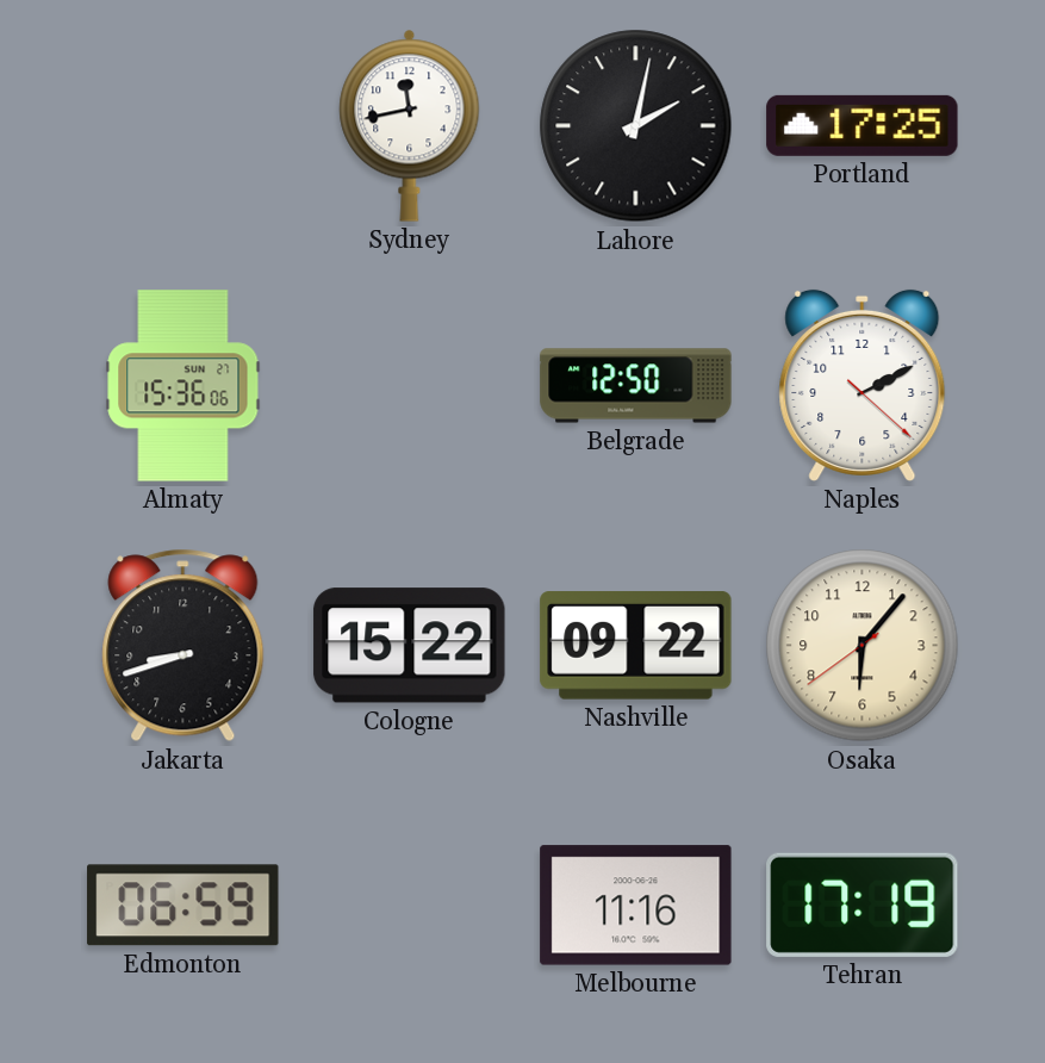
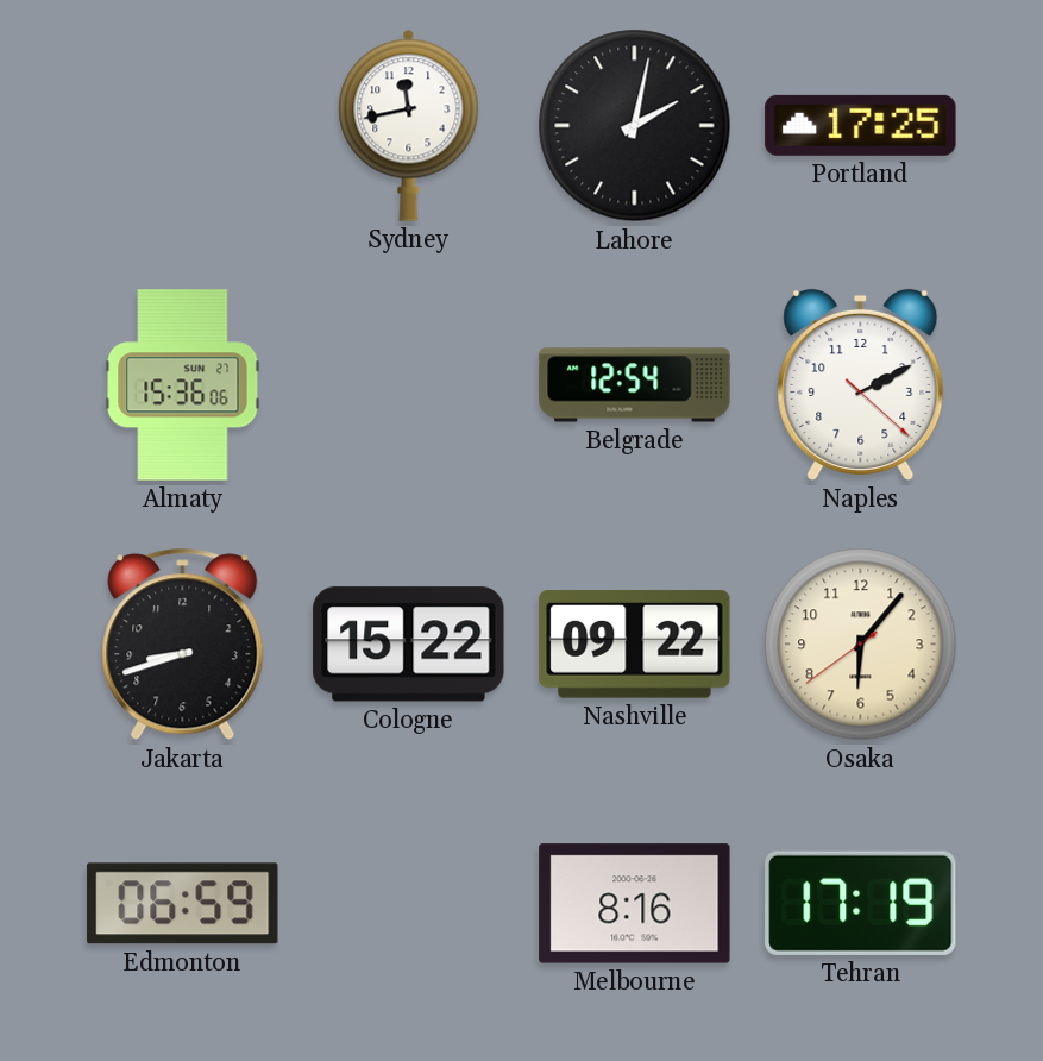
Belgrade: 12:50 -> 12:54
Melbourne: 11:16 -> 8:16
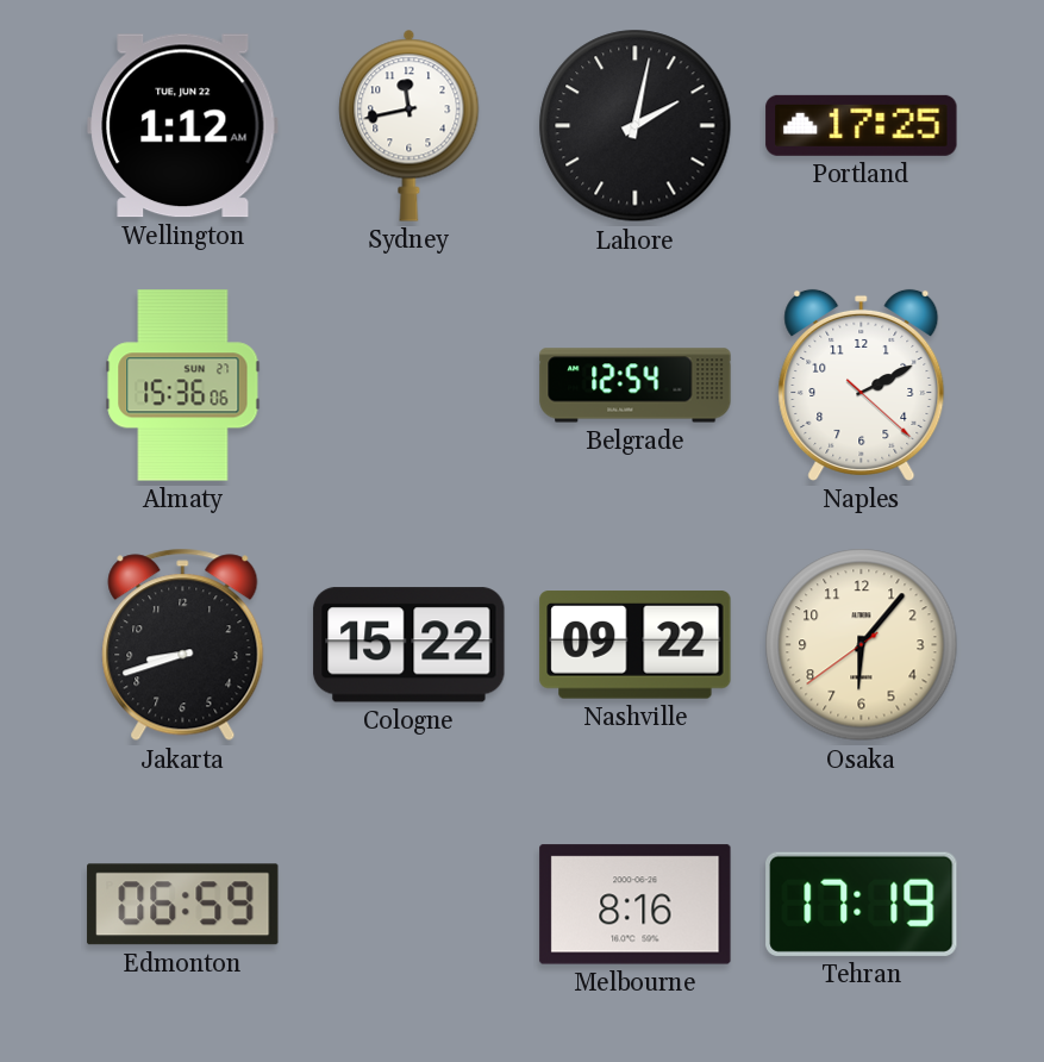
Wellington: none -> 1:12
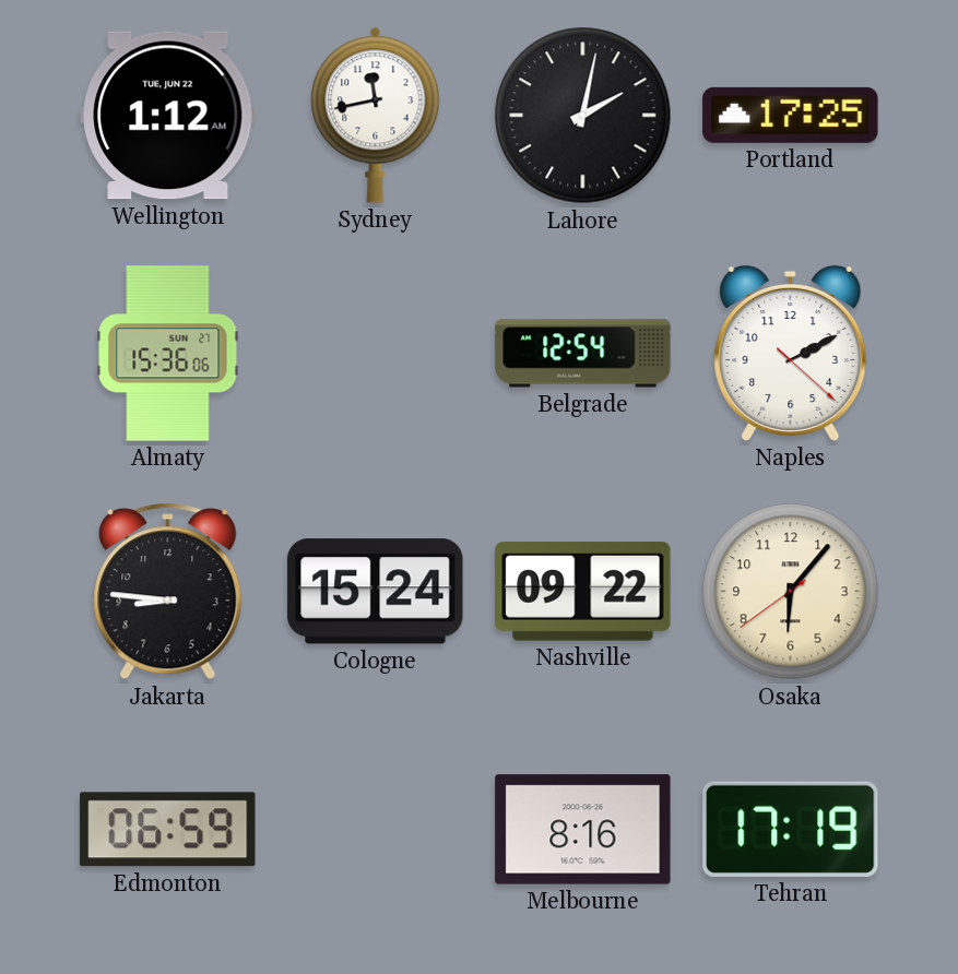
Jakarta: 8:42 -> 8:46
Cologne: 15:22 -> 15:24
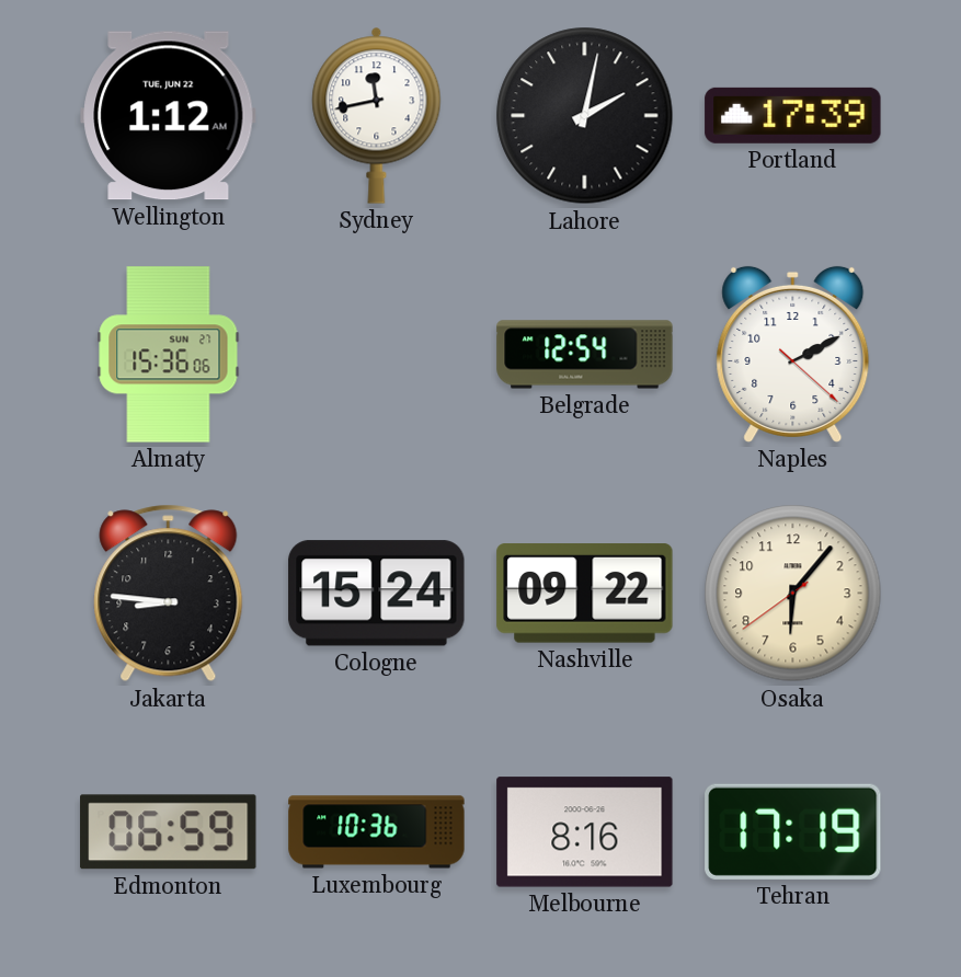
Portland: 17:25 -> 17:39
Luxembourg: none -> 10:36
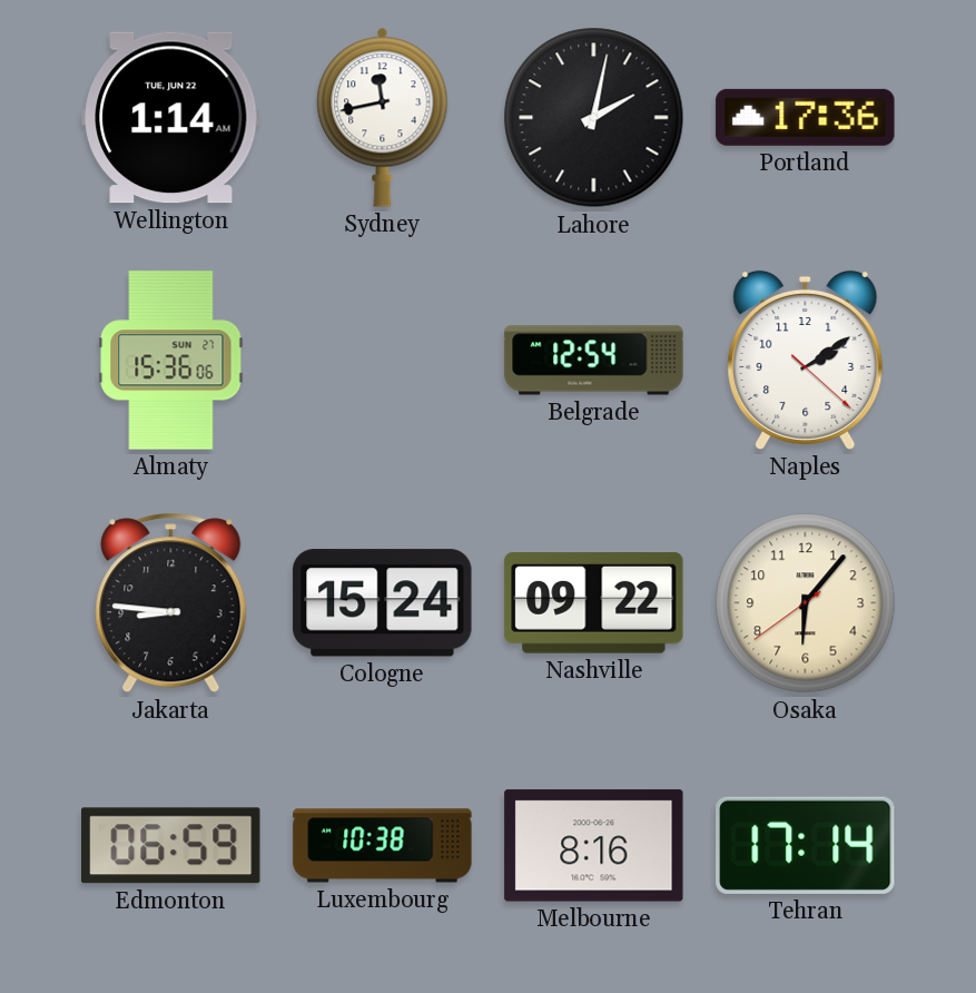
Wellington: 1:12 -> 1:14
Portland: 17:39 -> 17:36
Naples: 2:10 -> 2:09
Luxembourg: 10:36 -> 10:38
Tehran: 17:19 -> 17:14
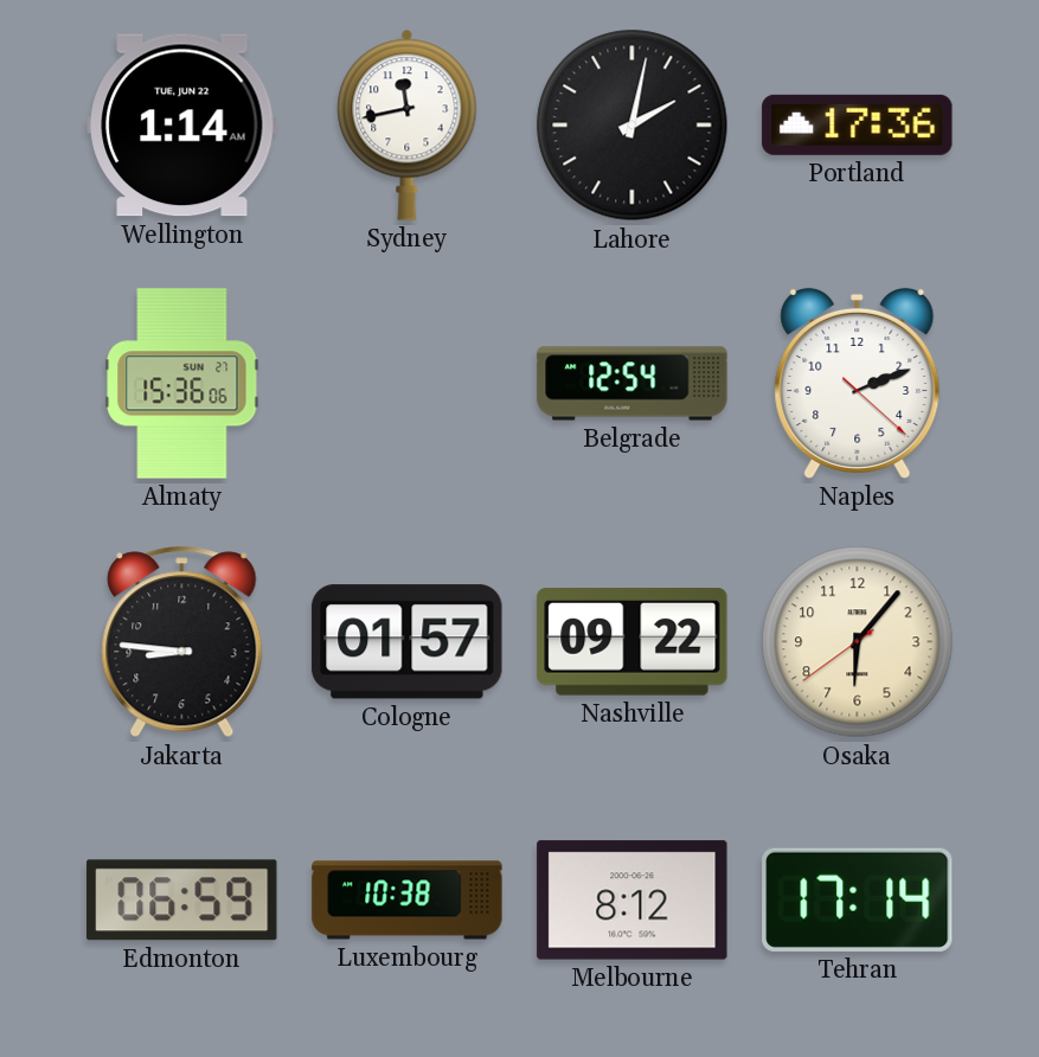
Naples: 2:09 -> 2:11
Cologne: 15:24 -> 01:57
Melbourne: 8:16 -> 8:12
